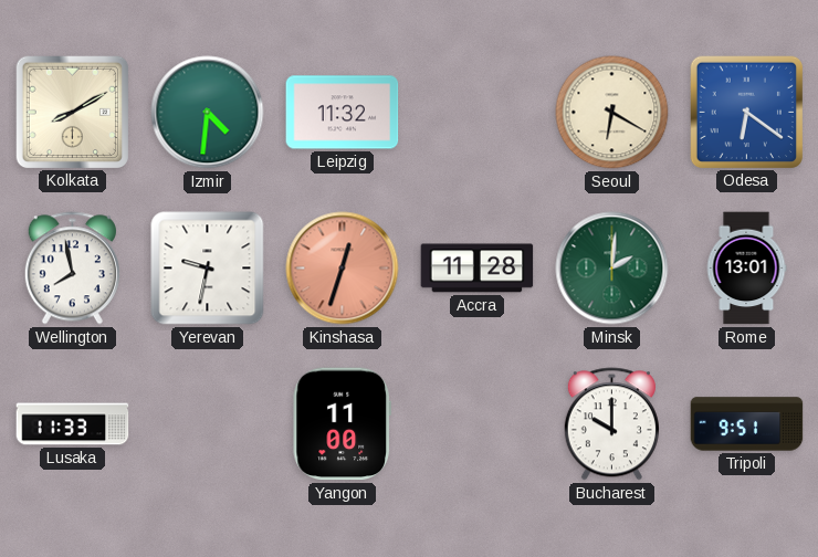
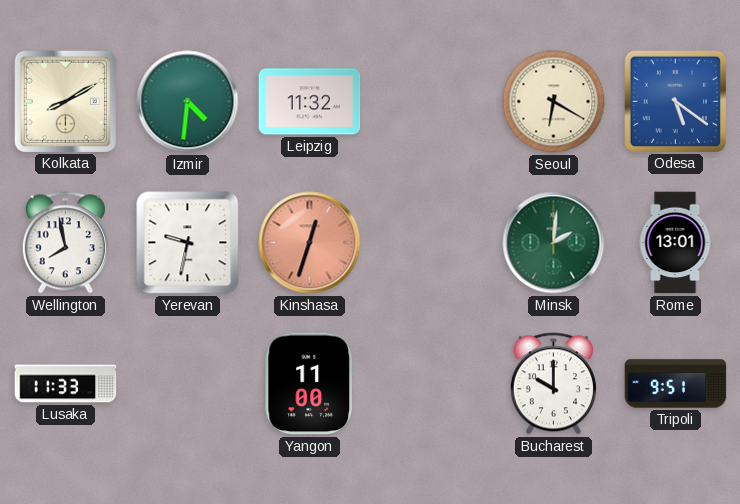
Odesa: 6:21 -> 5:21
Accra: 11:28 -> none
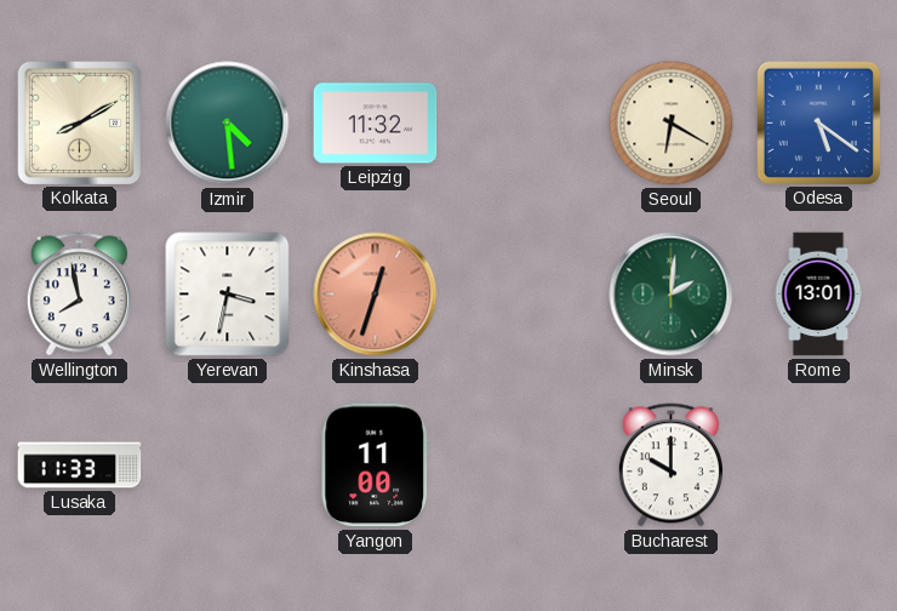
Izmir: 4:31 -> 4:29
Yerevan: 9:32 -> 3:32
Tripoli: 9:51 -> none
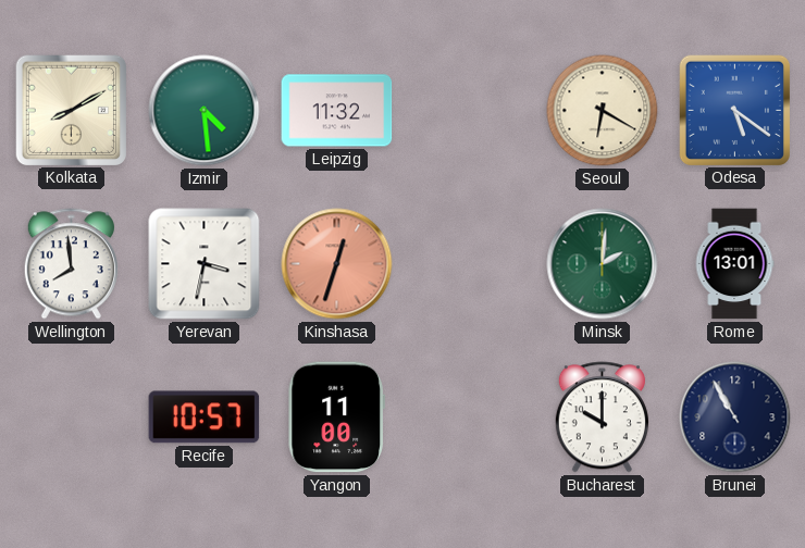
Wellington: 7:58 -> 7:59
Lusaka: 11:33 -> none
Recife: none -> 10:57
Brunei: none -> 10:55
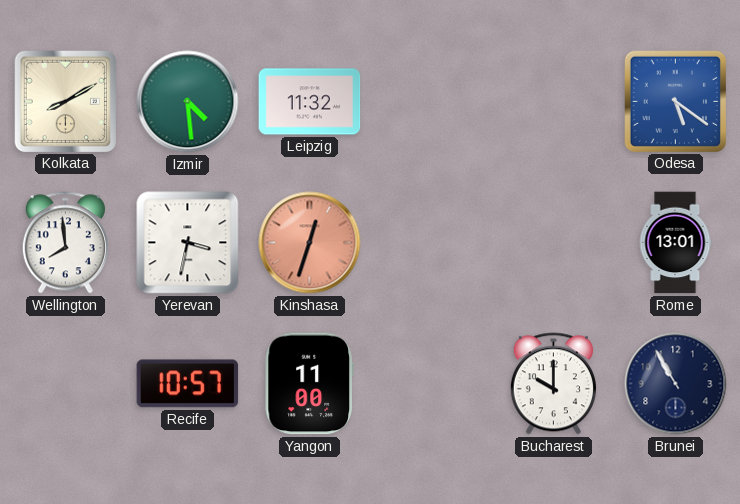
Seoul: 6:20 -> none
Minsk: 2:01 -> none
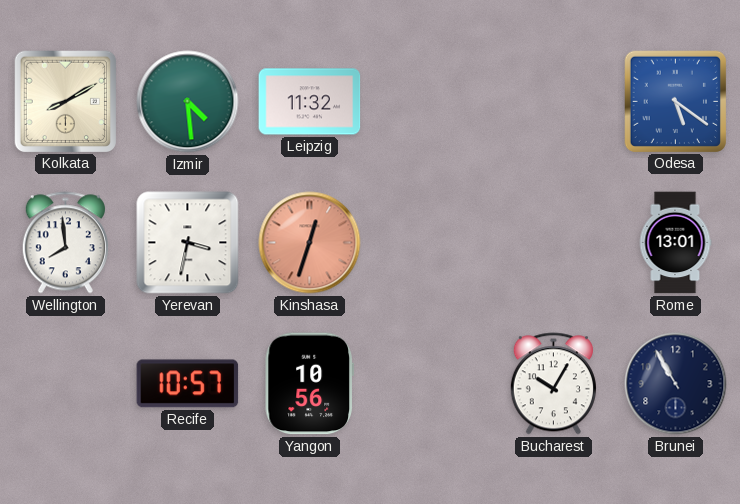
Yangon: 11:00 -> 10:56
Bucharest: 10:00 -> 10:05
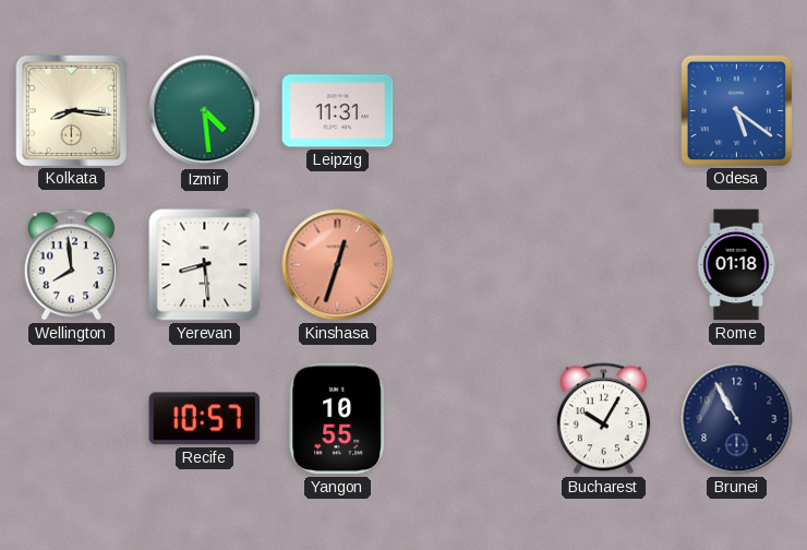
Kolkata: 8:10 -> 8:16
Leipzig: 11:32 -> 11:31
Yerevan: 3:32 -> 8:29
Rome: 13:01 -> 01:18
Yangon: 10:56 -> 10:55
